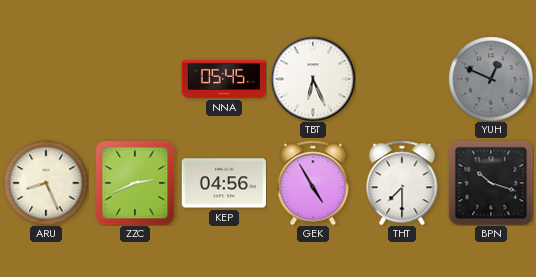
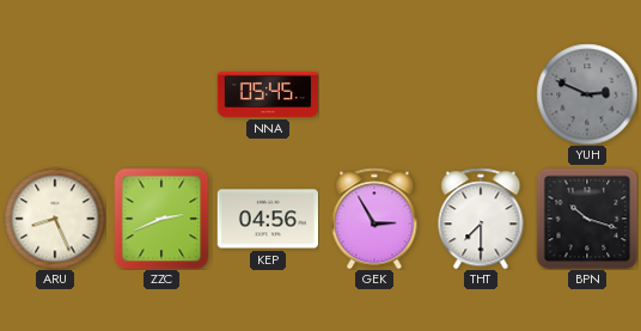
TBT: 6:26 -> none
YUH: 12:49 -> 2:49
GEK: 4:55 -> 2:55
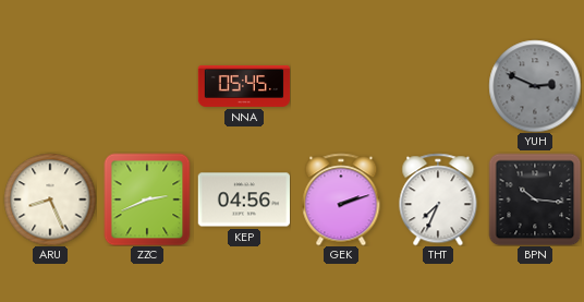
GEK: 2:55 -> 2:12
THT: 7:30 -> 7:34
BPN: 10:18 -> 10:16
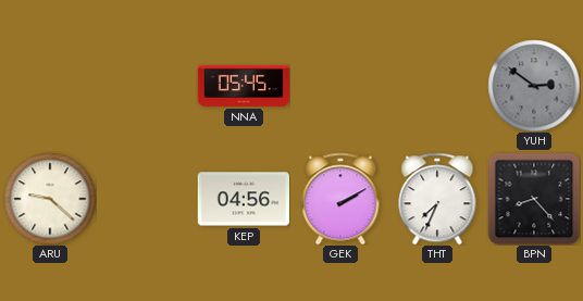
YUH: 2:49 -> 2:51
ARU: 8:26 -> 9:22
ZZC: 2:41 -> none
GEK: 2:12 -> 2:10
BPN: 10:16 -> 8:23
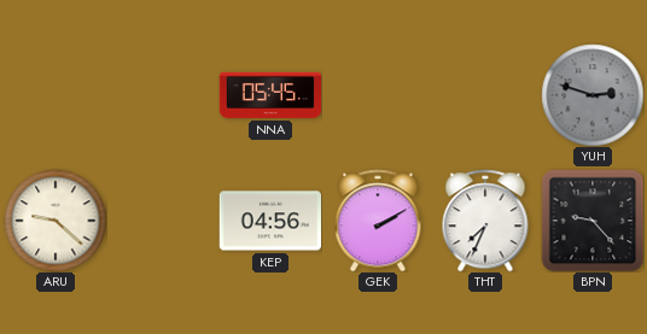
YUH: 2:51 -> 2:48
BPN: 8:23 -> 9:23
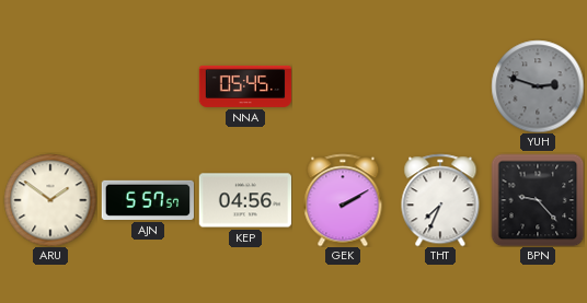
ARU: 9:22 -> 1:51
AJN: none -> 5:57
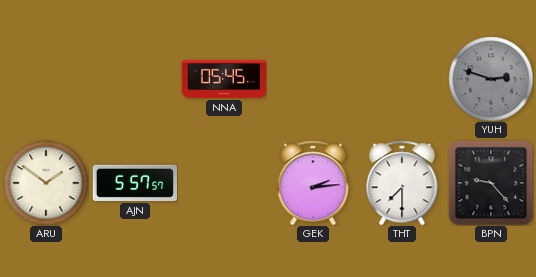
KEP: 04:56 -> none
GEK: 2:10 -> 2:14
THT: 7:34 -> 7:30
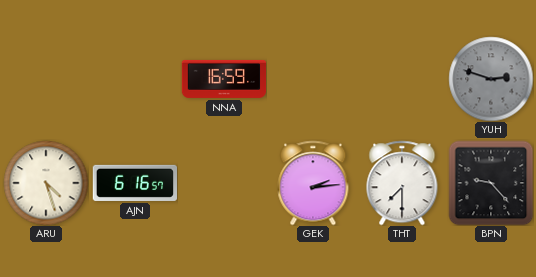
NNA: 05:45 -> 16:59
ARU: 1:51 -> 4:27
AJN: 5:57 -> 6:16
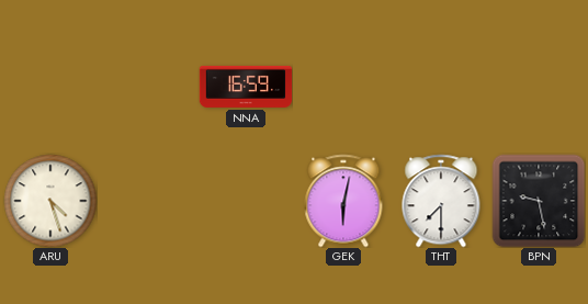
YUH: 2:48 -> none
AJN: 6:16 -> none
GEK: 2:14 -> 6:02
BPN: 9:23 -> 9:28
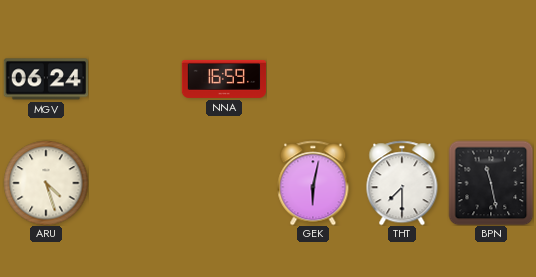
MGV: none -> 06:24
BPN: 9:28 -> 11:28
